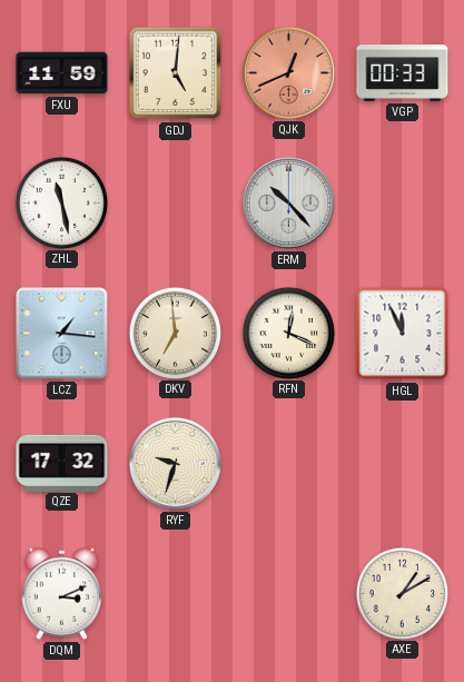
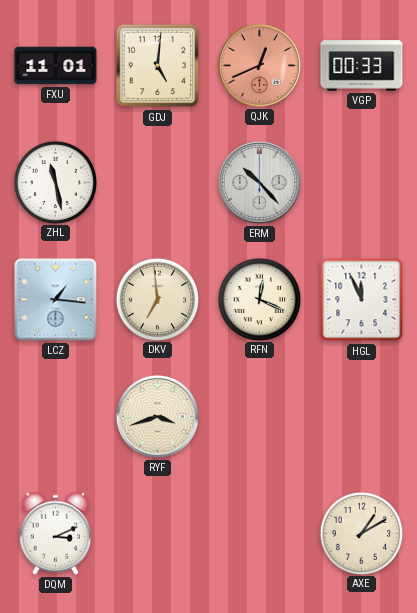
FXU: 11:59 -> 11:01
QZE: 17:32 -> none
RYF: 9:33 -> 3:42
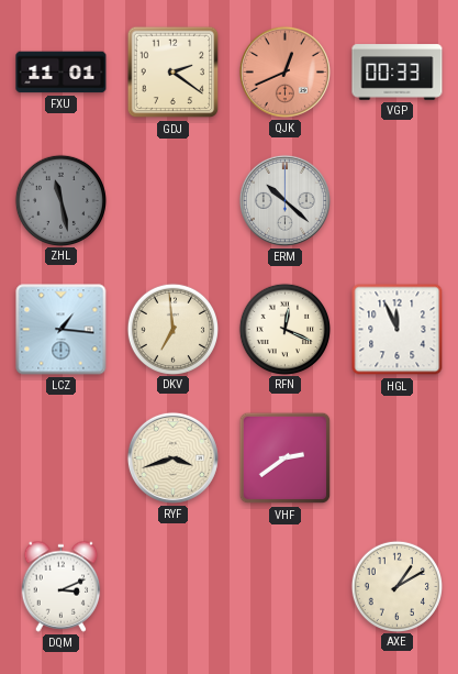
GDJ: 5:01 -> 2:21
ZHL dial: white -> grey
ERM: 10:23 -> 10:22
VHF: none -> 2:39
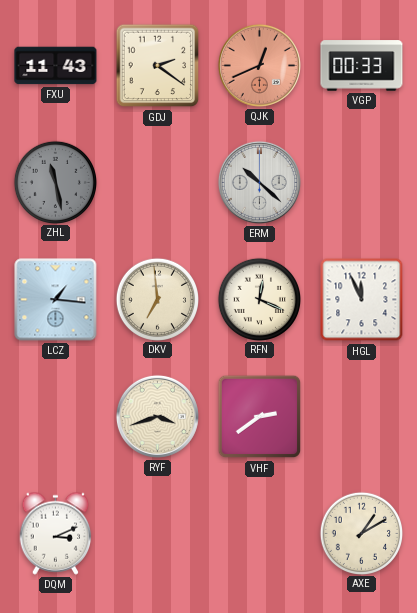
FXU: 11:01 -> 11:43
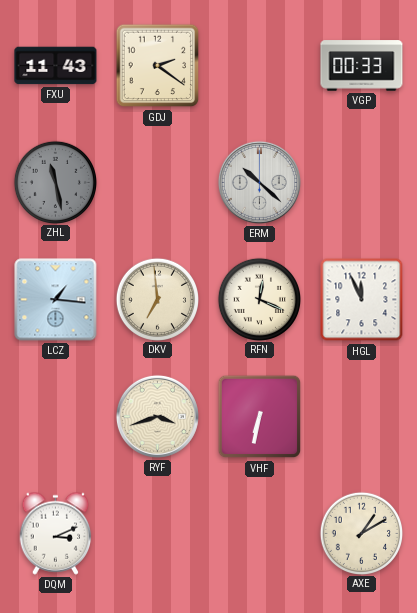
QJK: 12:41 -> none
VHF: 2:39 -> 6:32
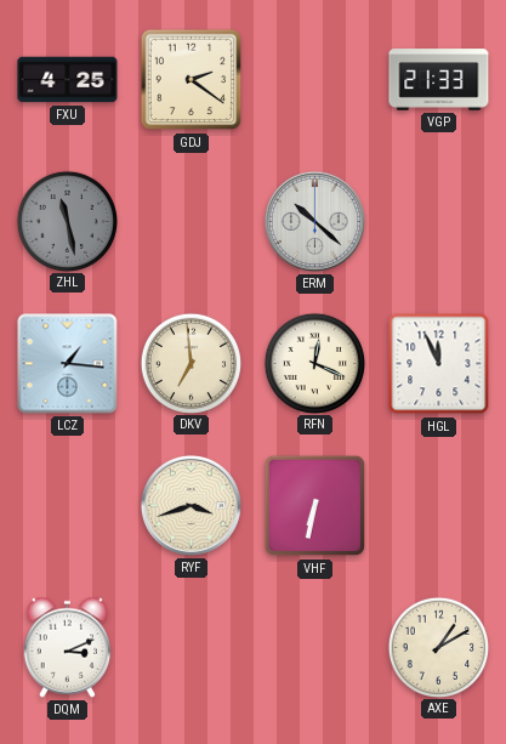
FXU: 11:43 -> 4:25
VGP: 00:33 -> 21:33
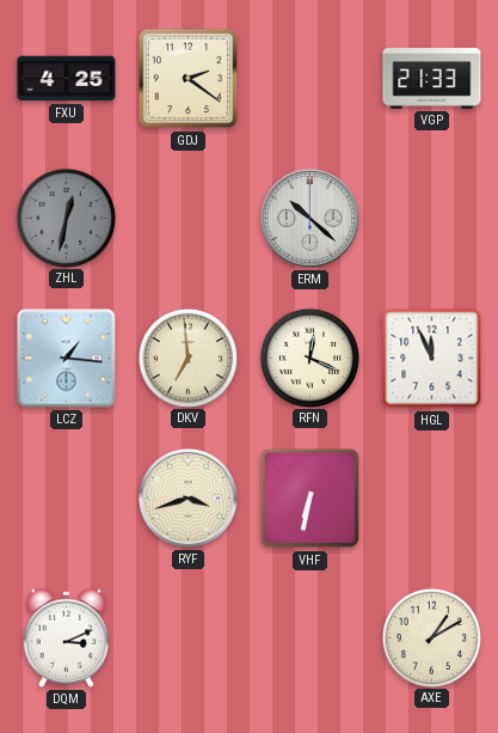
ZHL: 11:28 -> 12:32
